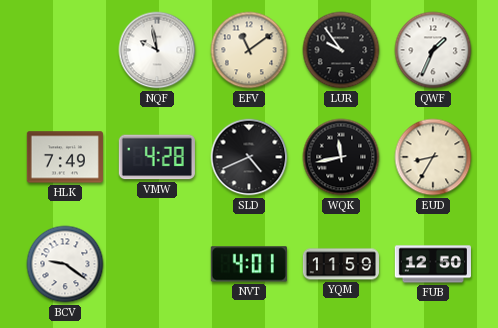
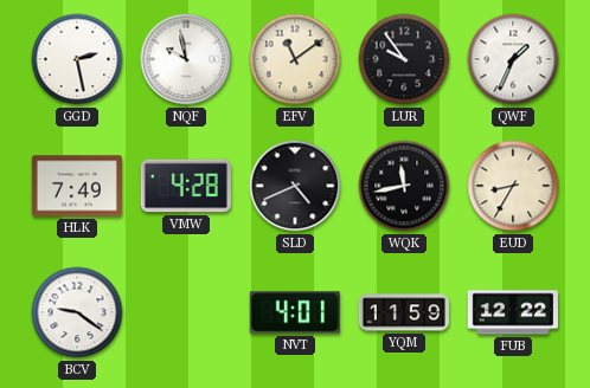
GGD: none -> 2:28
FUB: 12:50 -> 12:22
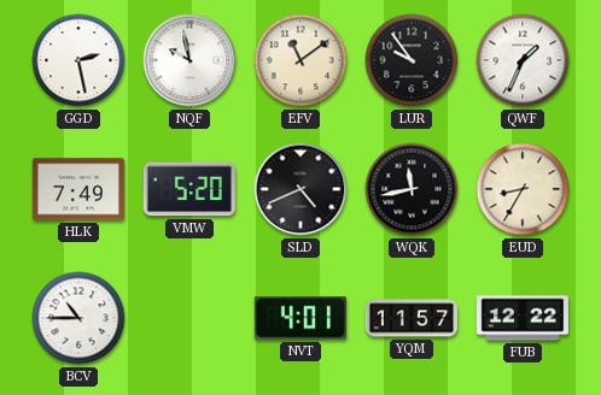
VMW: 4:28 -> 5:20
BCV: 9:21 -> 10:45
YQM: 11:59 -> 11:57
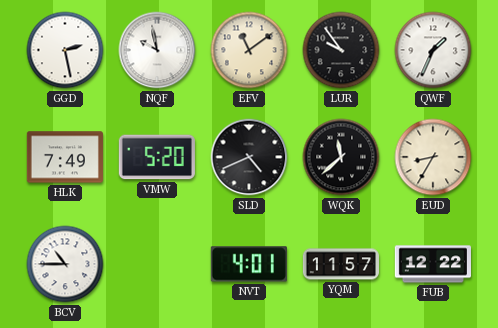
WQK: 11:43 -> 11:38
